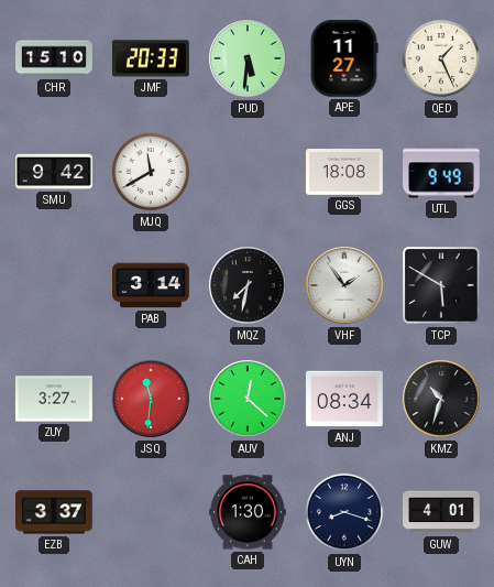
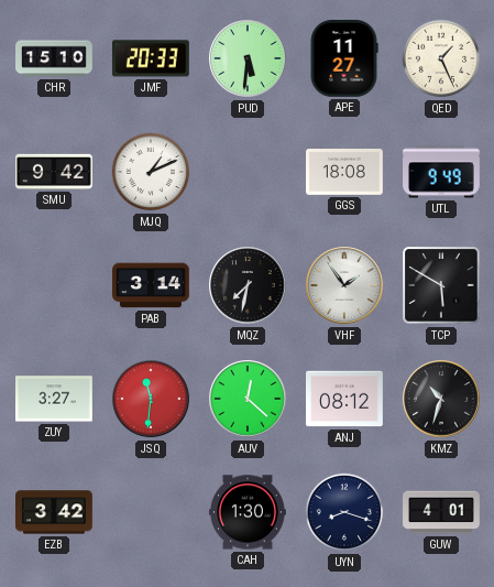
MJQ: 11:40 -> 1:11
ANJ: 08:34 -> 08:12
EZB: 3:37 -> 3:42
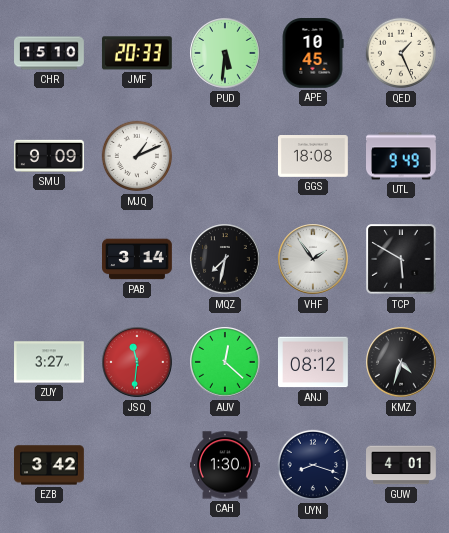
APE: 11:27 -> 10:45
SMU: 9:42 -> 9:09
KMZ: 10:33 -> 4:33
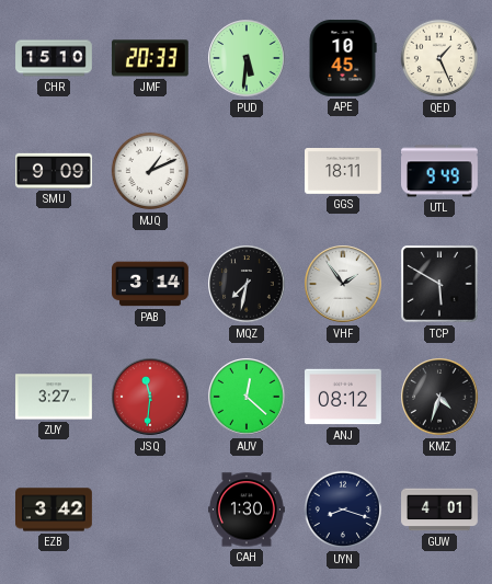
GGS: 18:08 -> 18:11
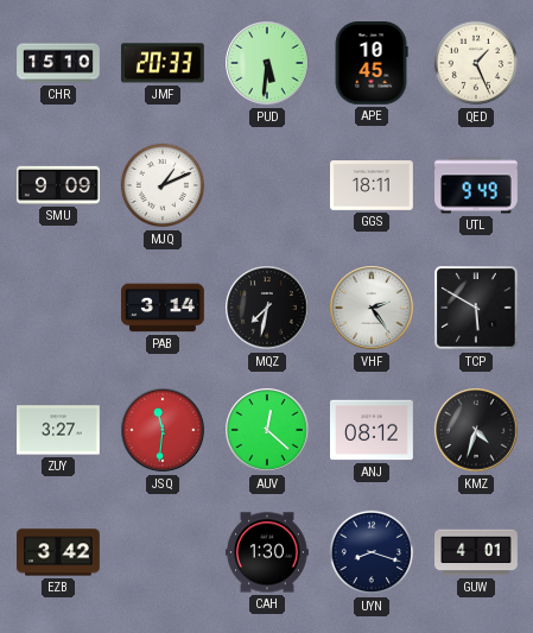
VHF: 1:54 -> 2:24
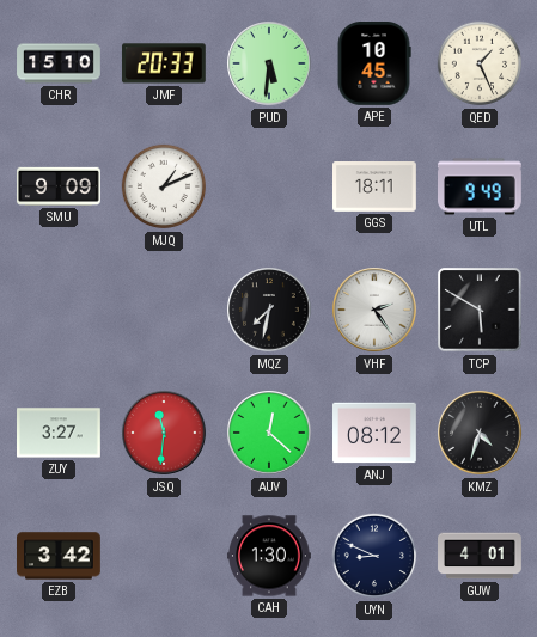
PAB: 3:14 -> none
UYN: 8:18 -> 8:49
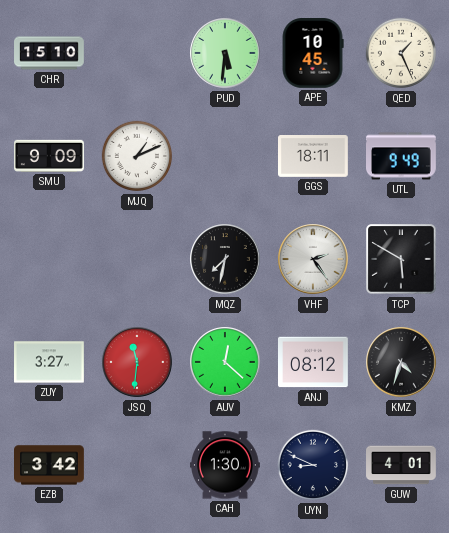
JMF: 20:33 -> none
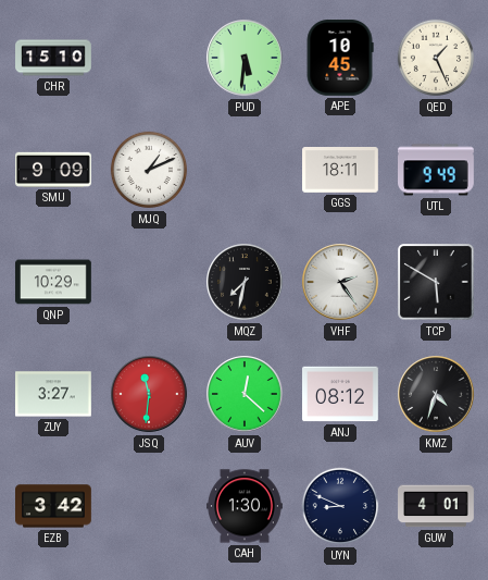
QNP: none -> 10:29
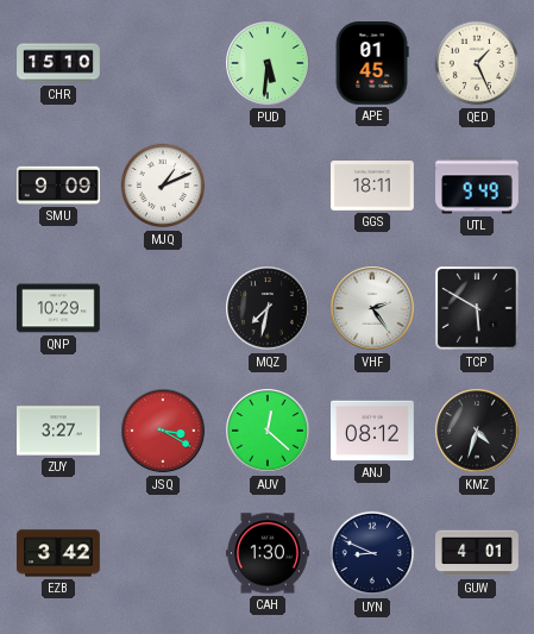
APE: 10:45 -> 01:45
JSQ: 11:31 -> 3:20
